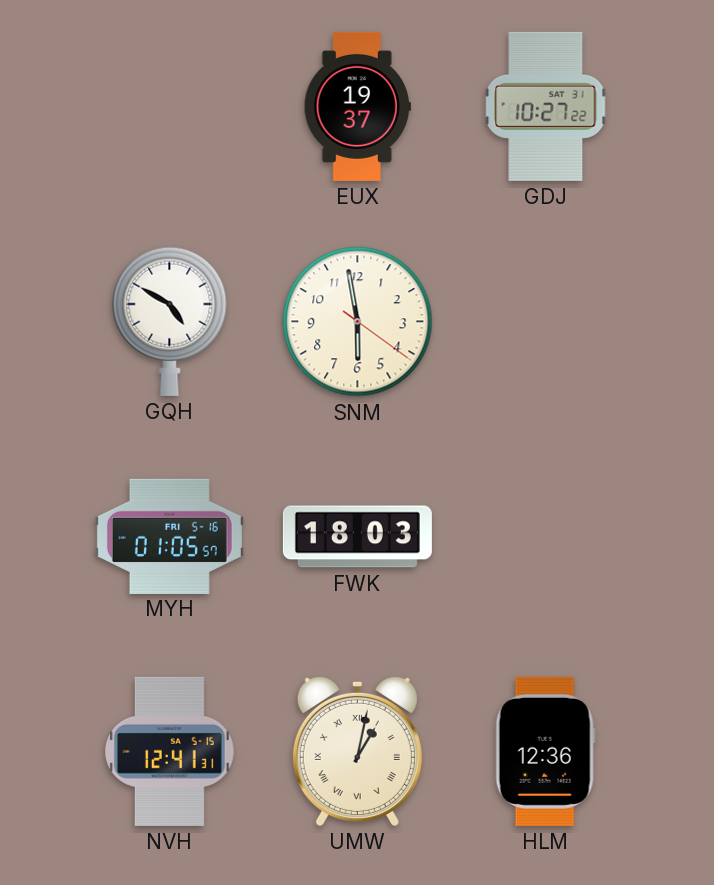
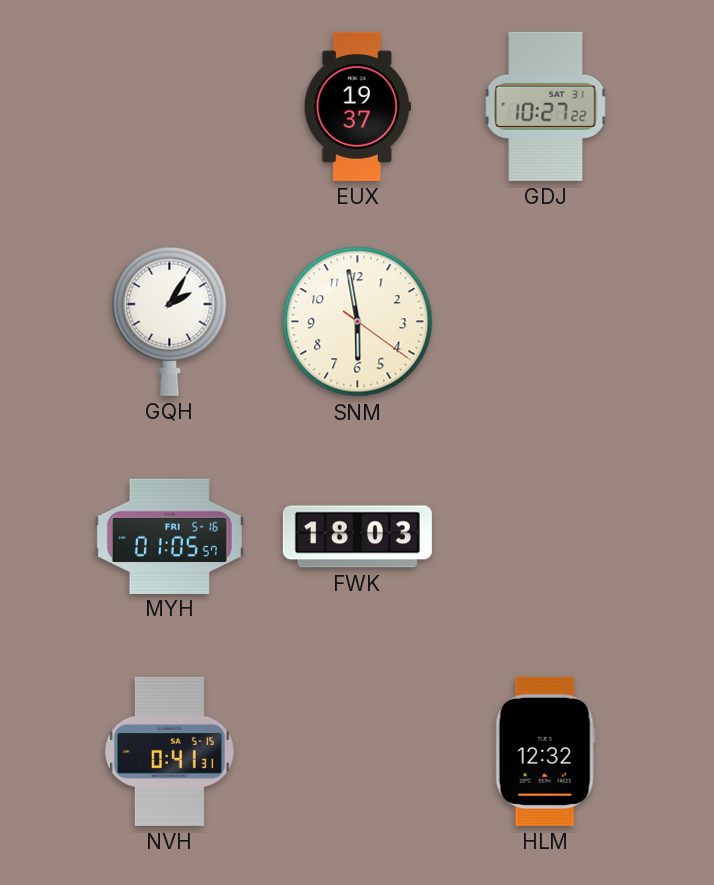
GQH: 4:50 -> 2:05
NVH: 12:41 -> 0:41
UMW: 1:02 -> none
HLM: 12:36 -> 12:32
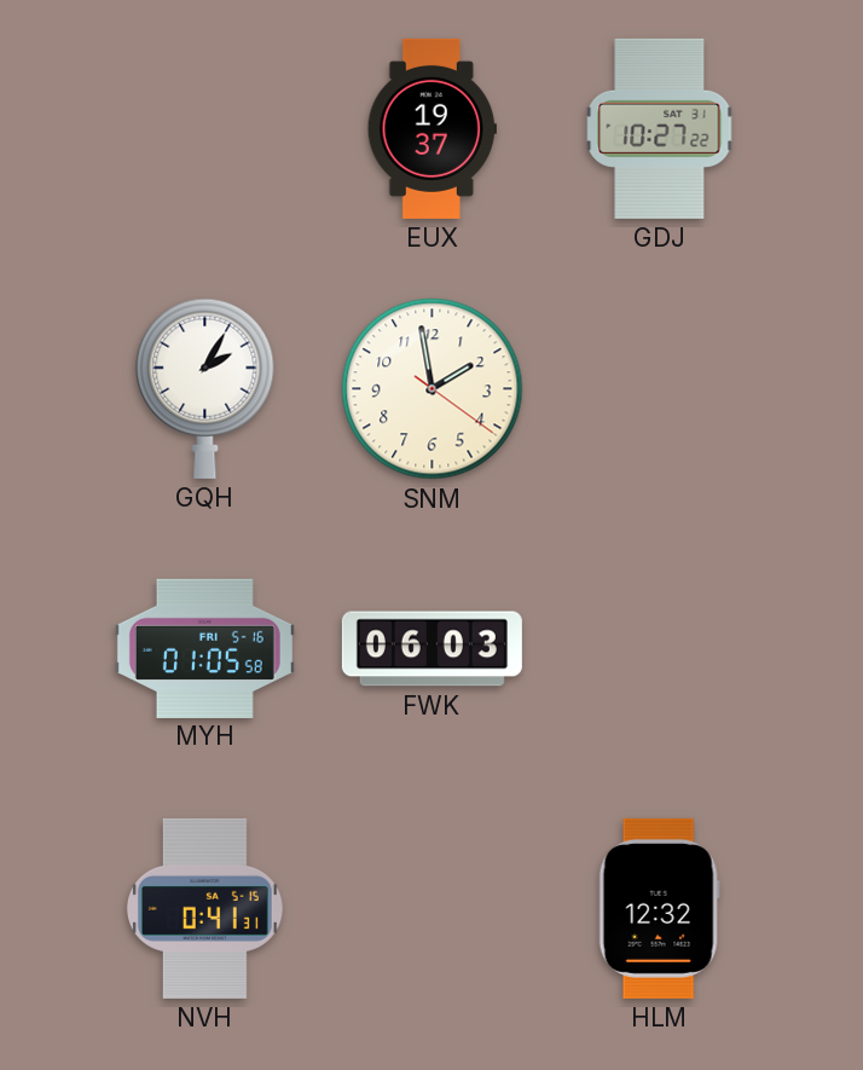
SNM: 5:58 -> 1:58
MYH: 01:05:57 -> 01:05:58
FWK: 18:03 -> 06:03
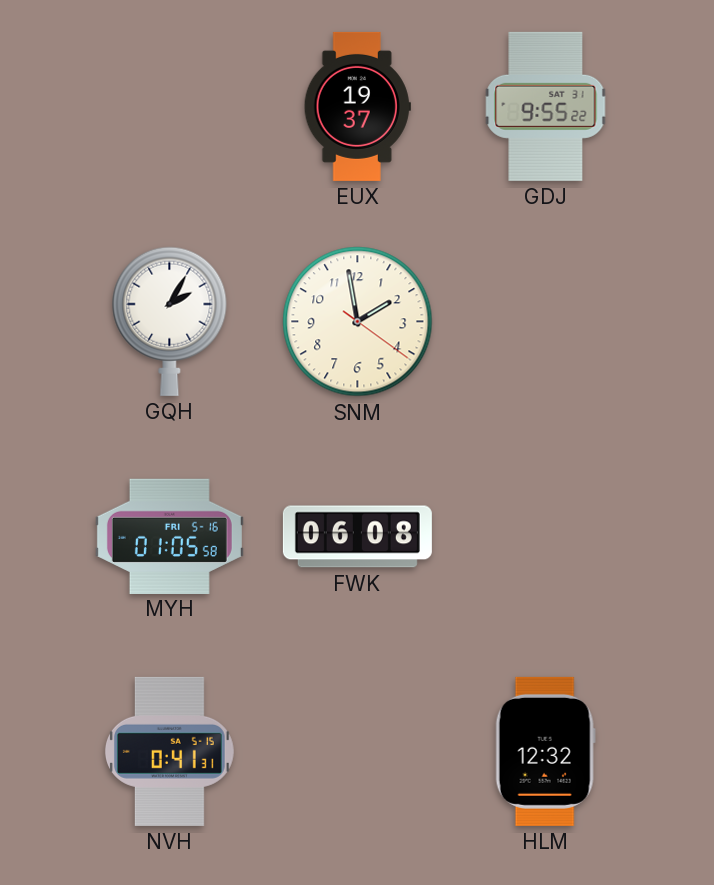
GDJ: 10:27 -> 9:55
FWK: 06:03 -> 06:08
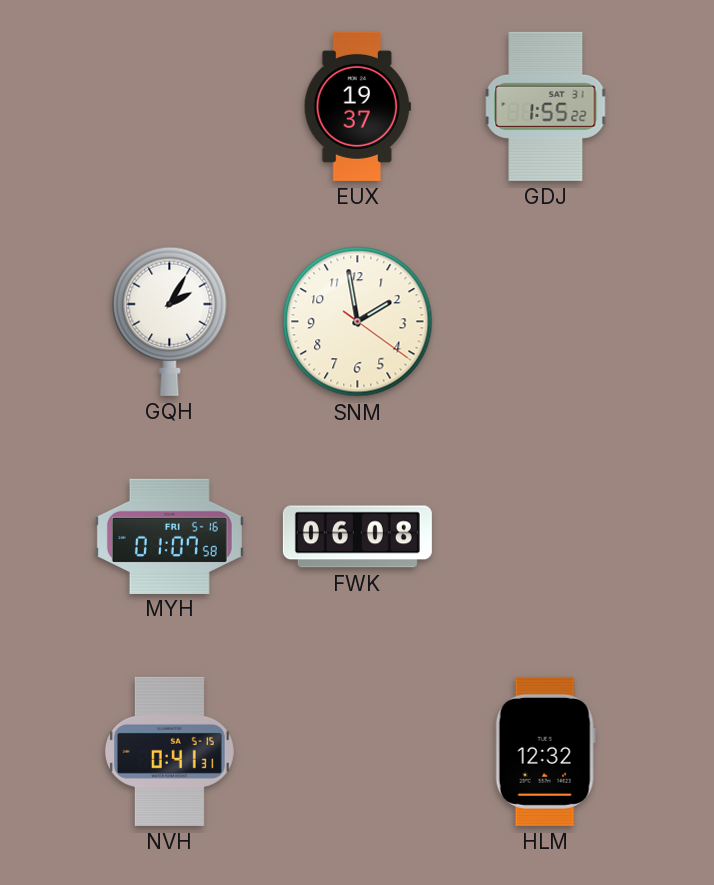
GDJ: 9:55 -> 1:55
MYH: 01:05 -> 01:07
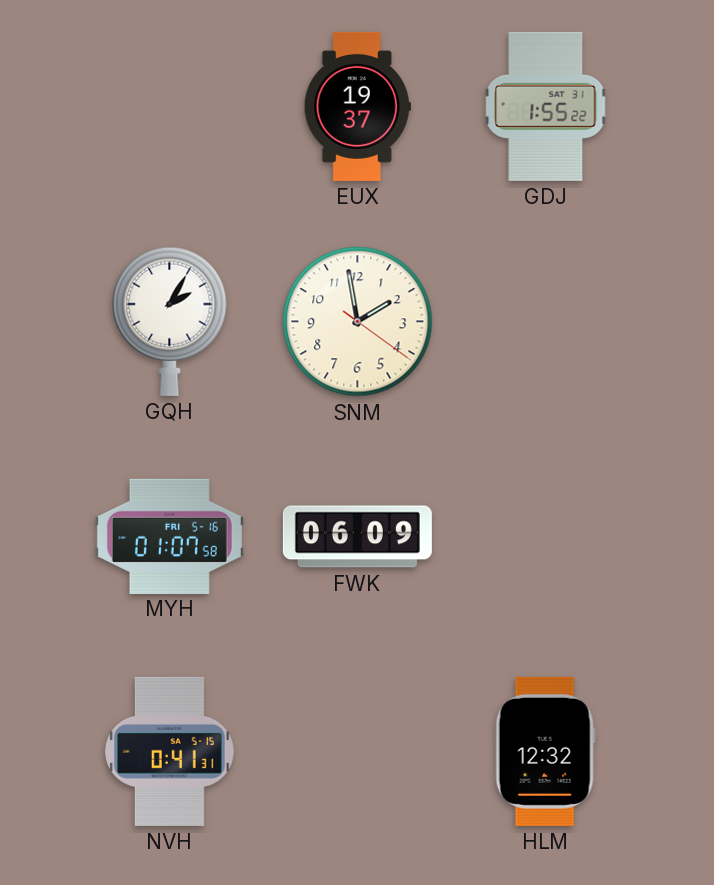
FWK: 06:08 -> 06:09
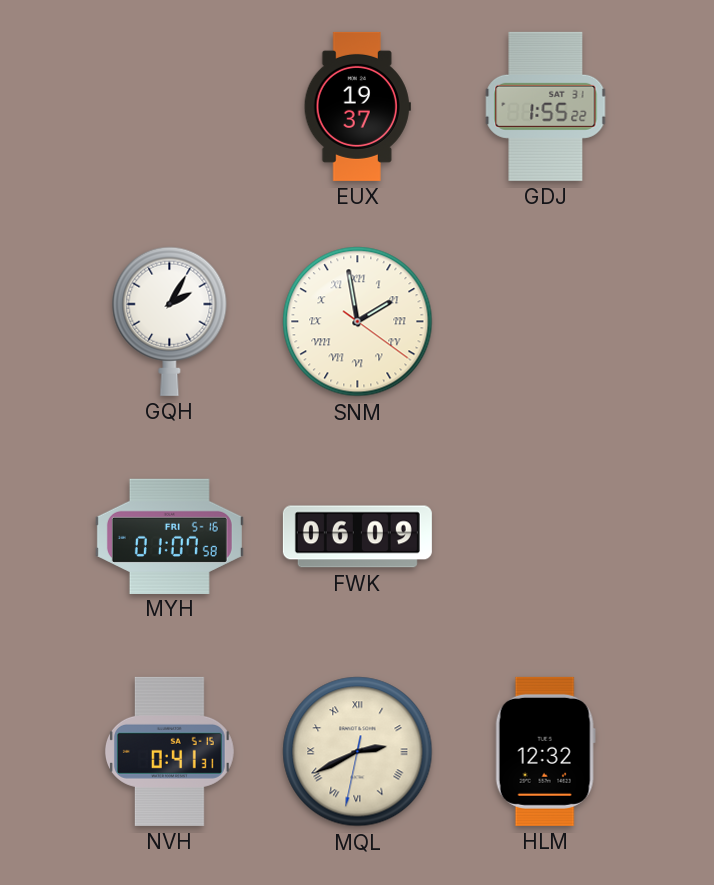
SNM numerals: Arabic -> Roman
MQL: none -> 2:40
